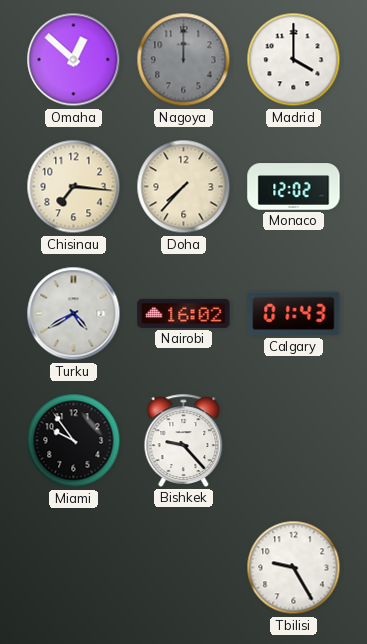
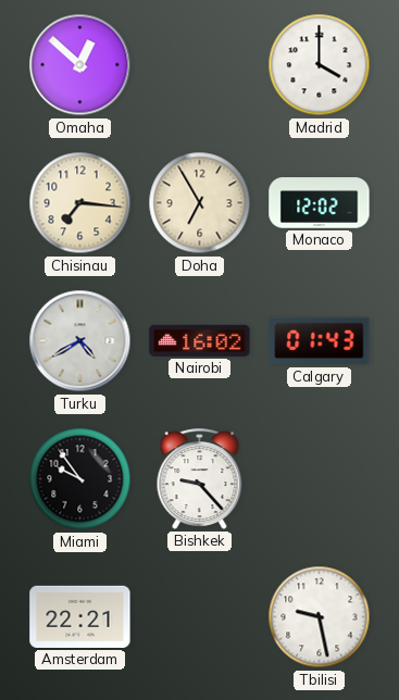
Nagoya: 12:00 -> none
Doha: 7:37 -> 6:55
Amsterdam: none -> 22:21
Tbilisi: 9:25 -> 9:28
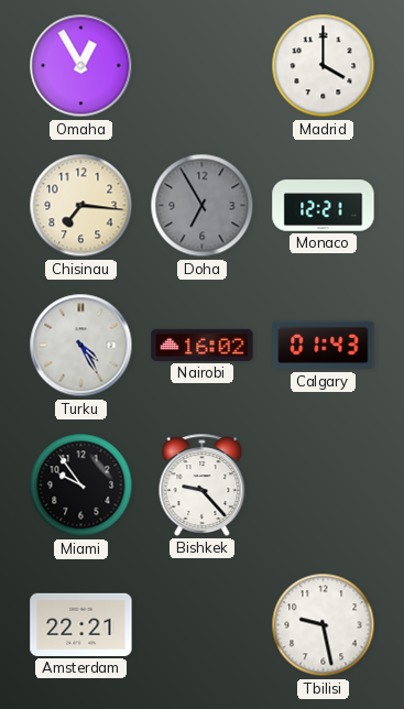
Omaha: 12:52 -> 12:55
Doha dial: cream -> grey
Monaco: 12:02 -> 12:21
Turku: 4:40 -> 4:25
